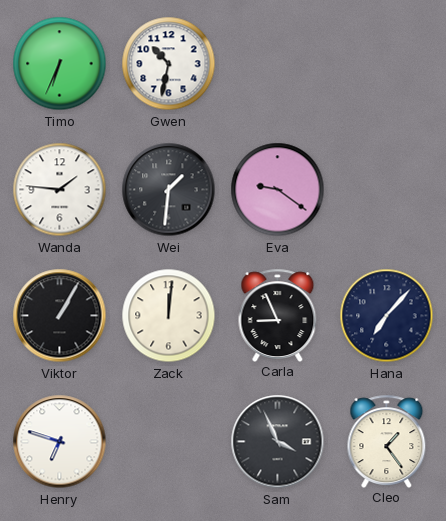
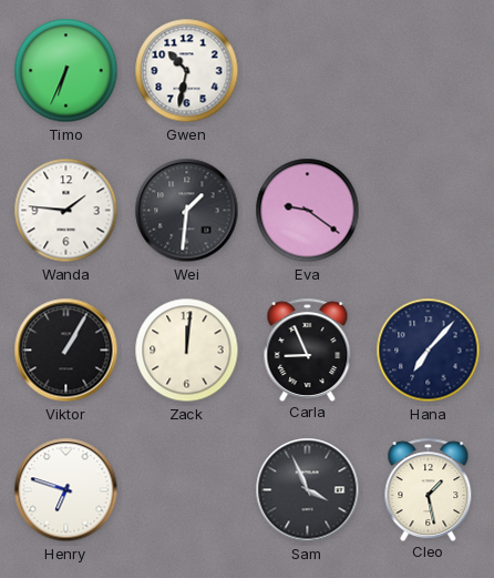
Cleo: 1:24 -> 1:28
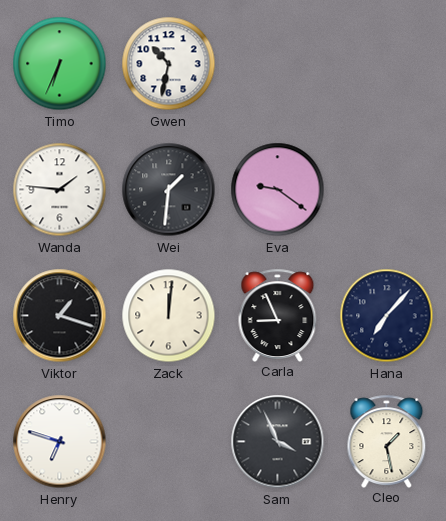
Viktor: 1:05 -> 1:18
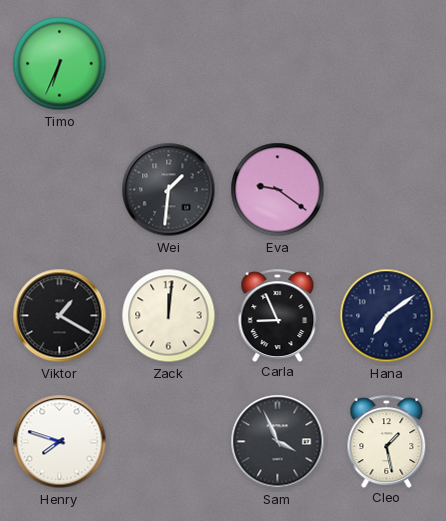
Gwen: 10:32 -> none
Wanda: 1:46 -> none
Viktor: 1:18 -> 1:20
Hana: 7:07 -> 7:09
Henry: 6:48 -> 7:48
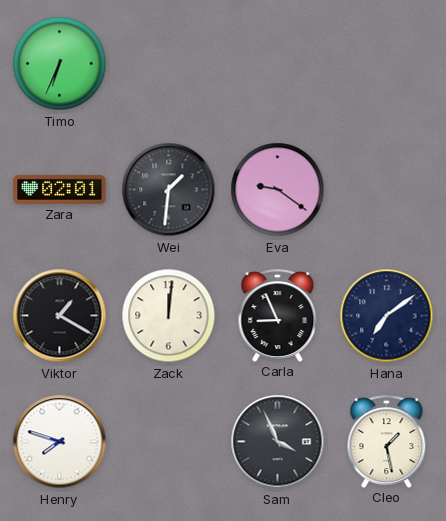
Zara: none -> 02:01
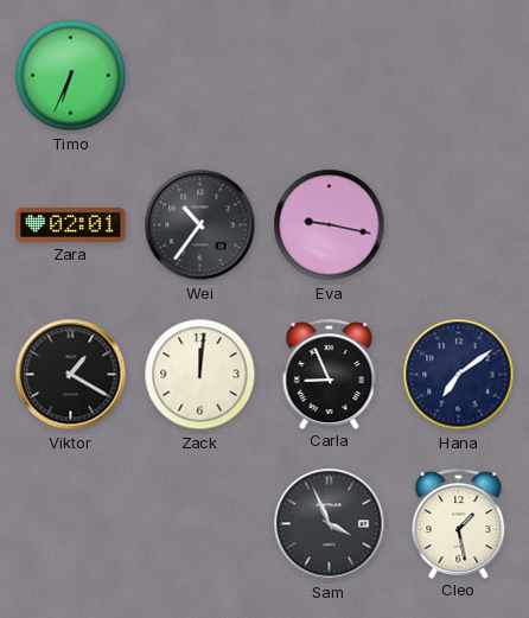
Wei: 1:31 -> 10:36
Eva: 9:21 -> 9:17
Henry: 7:48 -> none
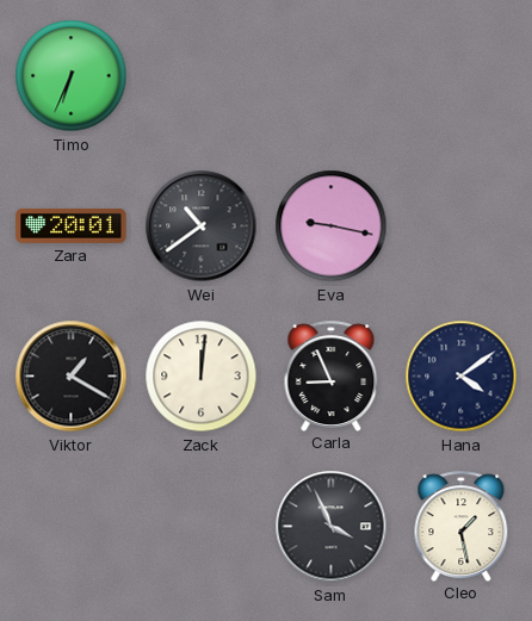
Zara: 02:01 -> 20:01
Wei: 10:36 -> 10:39
Hana: 7:09 -> 4:09
